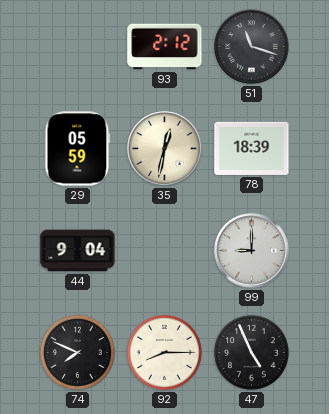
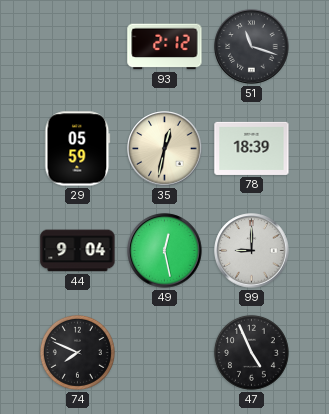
49: none -> 12:28
92: 8:15 -> none
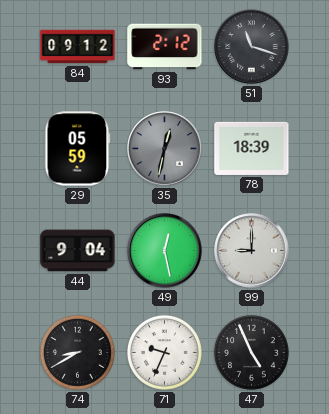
84: none -> 09:12
35 dial: cream -> grey
74: 7:49 -> 8:40
71: none -> 9:34
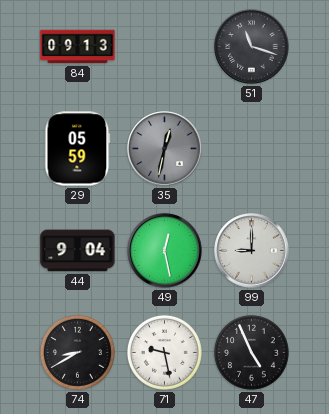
84: 09:12 -> 09:13
93: 2:12 -> none
78: 18:39 -> none
71: 9:34 -> 9:28
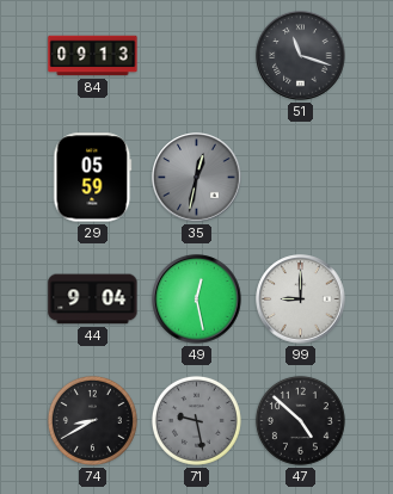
71 dial: white -> grey
47: 4:56 -> 4:52
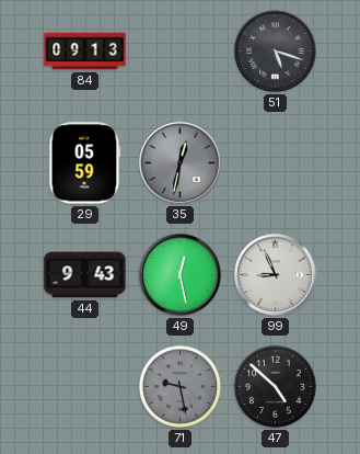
51: 11:18 -> 5:18
44: 9:04 -> 9:43
99: 9:00 -> 8:56
74: 8:40 -> none
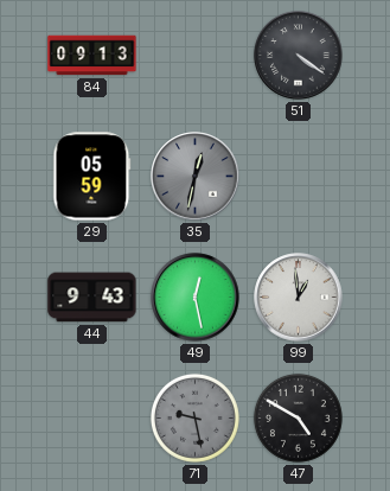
51: 5:18 -> 4:21
99: 8:56 -> 12:59
47: 4:52 -> 4:50
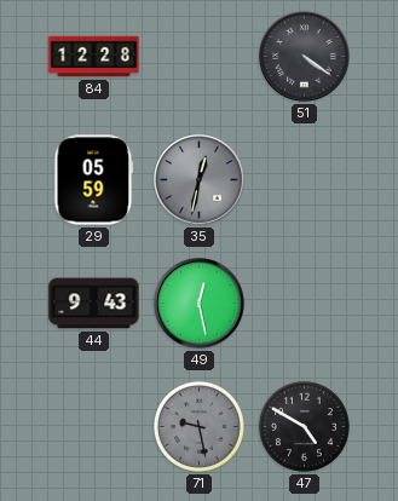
84: 09:13 -> 12:28
99: 12:59 -> none
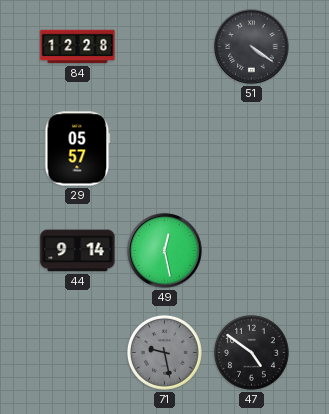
29: 05:59 -> 05:57
35: 12:32 -> none
44: 9:43 -> 9:14
47: 4:50 -> 4:51
